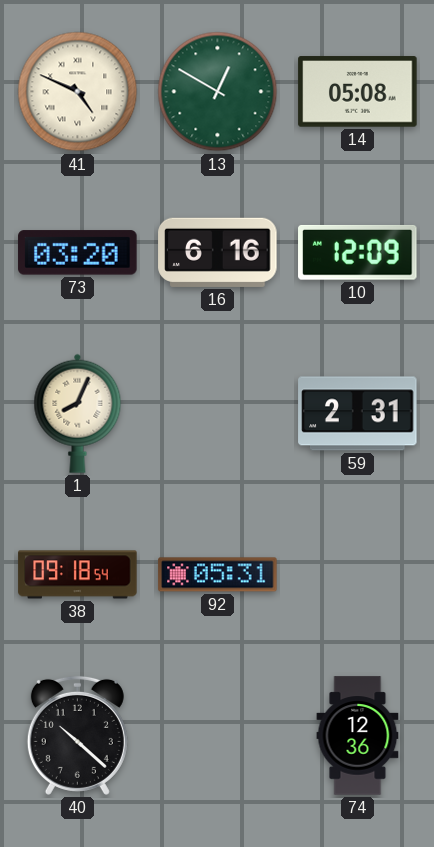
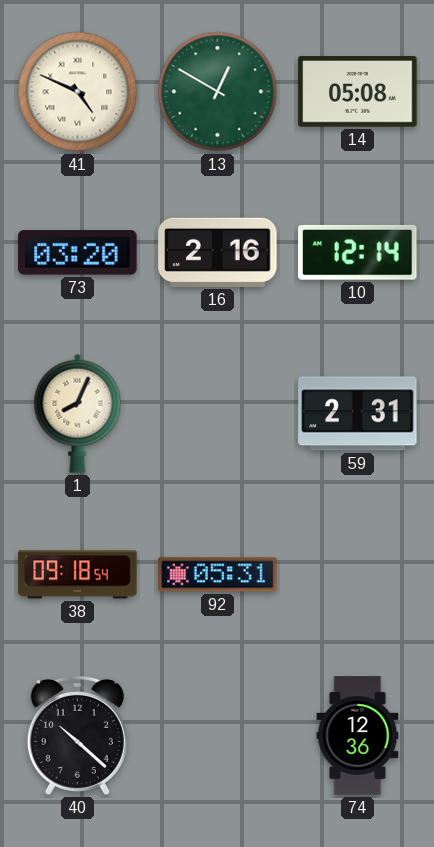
16: 6:16 -> 2:16
10: 12:09 -> 12:14
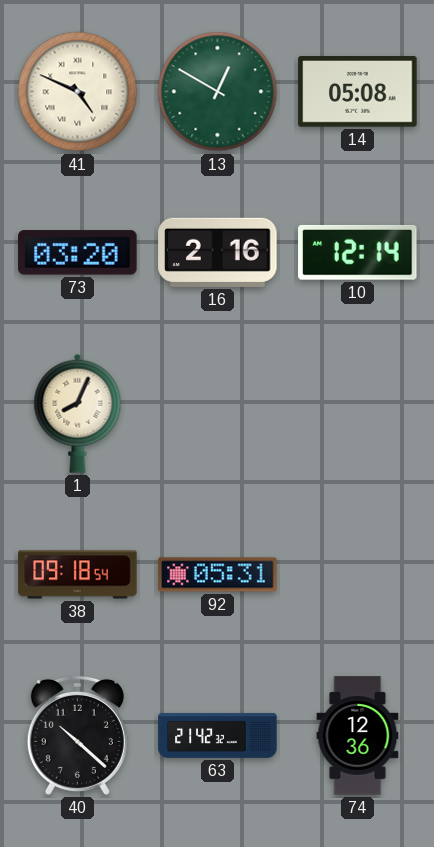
59: 2:31 -> none
63: none -> 21:42
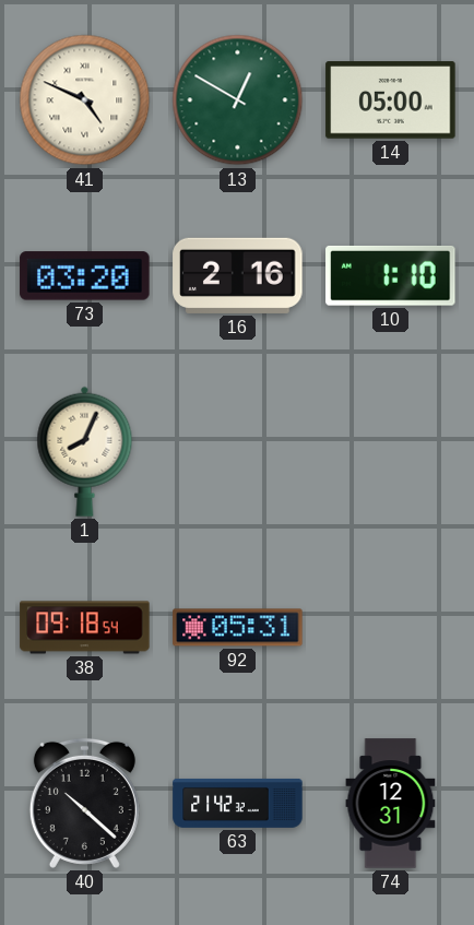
14: 05:08 -> 05:00
10: 12:14 -> 1:10
74: 12:36 -> 12:31
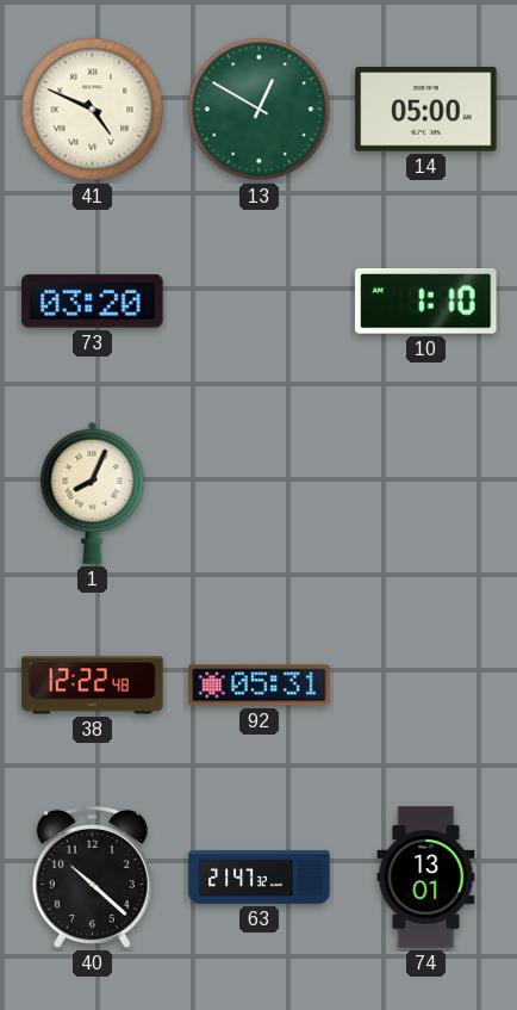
16: 2:16 -> none
38: 09:18 -> 12:22
63: 21:42 -> 21:47
74: 12:31 -> 13:01
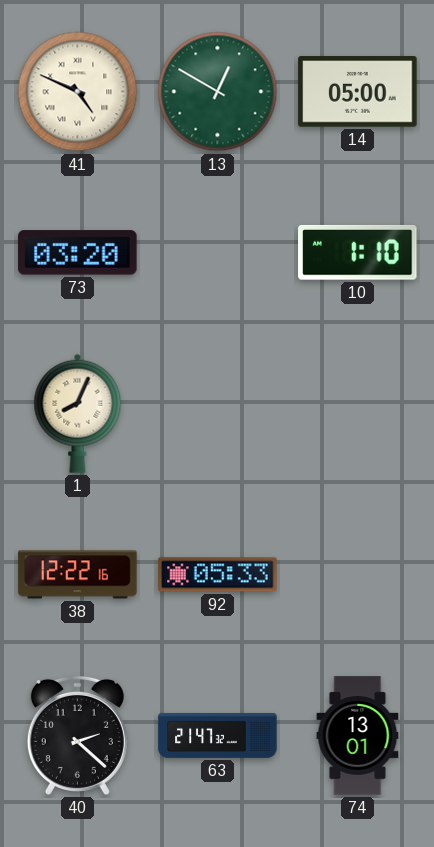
38: 12:22:48 -> 12:22:16
92: 05:31 -> 05:33
40: 10:22 -> 2:22
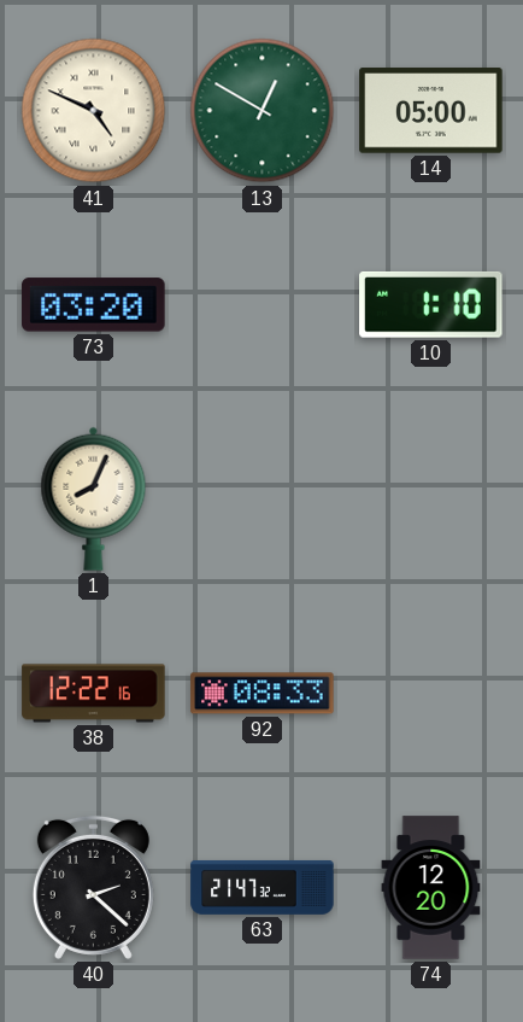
92: 05:33 -> 08:33
74: 13:01 -> 12:20
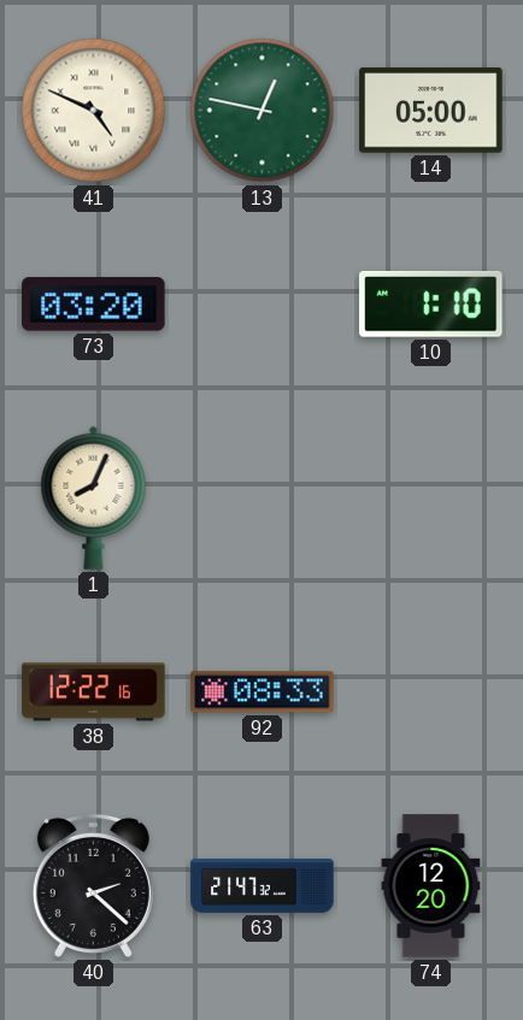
13: 12:50 -> 12:47
